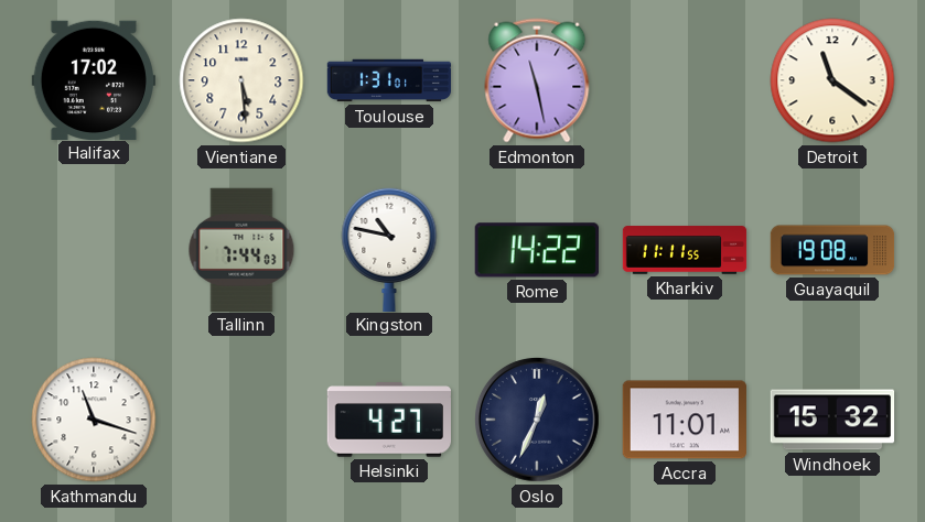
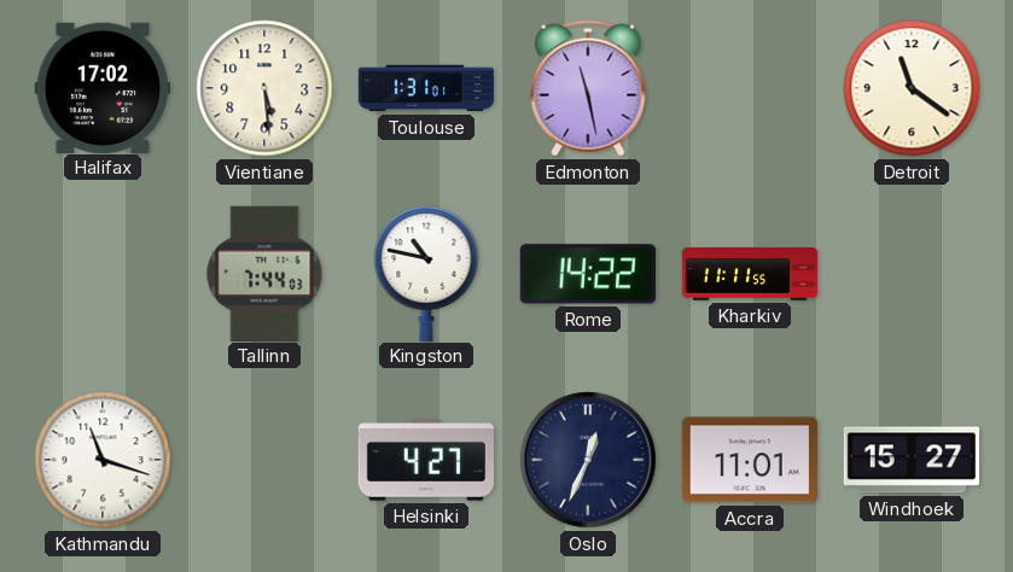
Guayaquil: 19:08 -> none
Windhoek: 15:32 -> 15:27
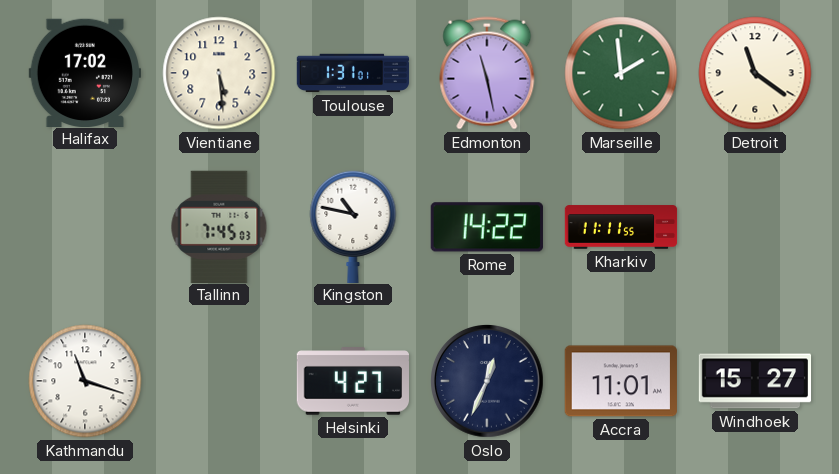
Marseille: none -> 1:59
Tallinn: 7:44 -> 7:45
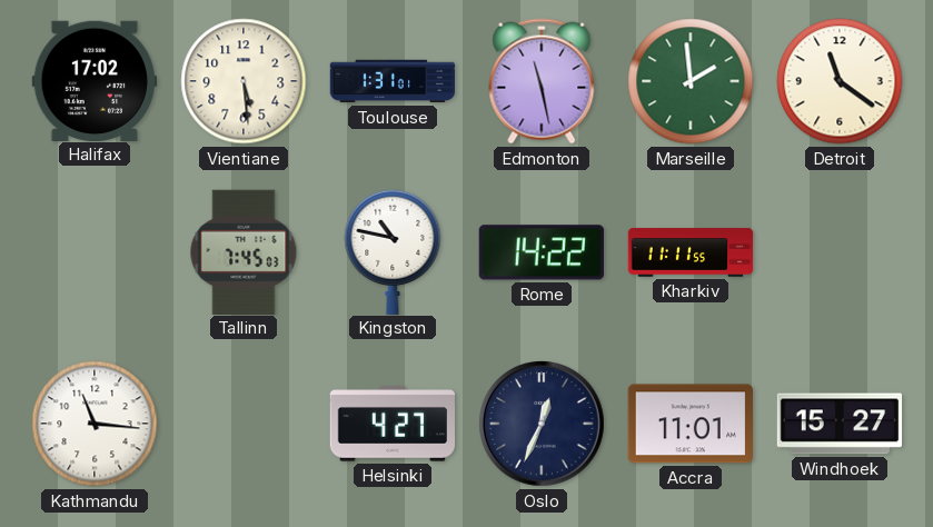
Kathmandu: 11:18 -> 11:16
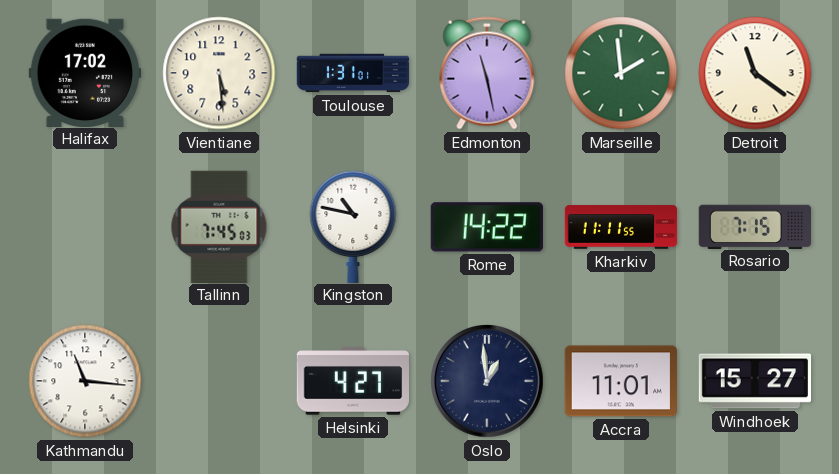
Rosario: none -> 7:15
Oslo: 12:34 -> 12:59
